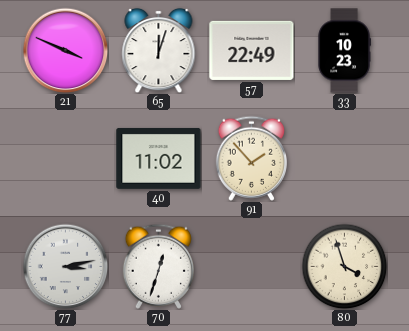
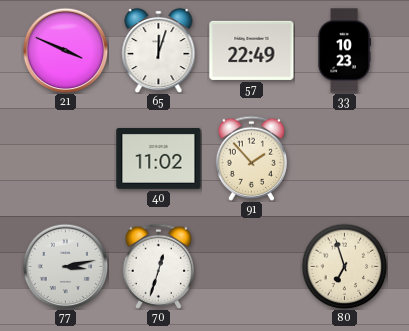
80: 3:57 -> 6:57
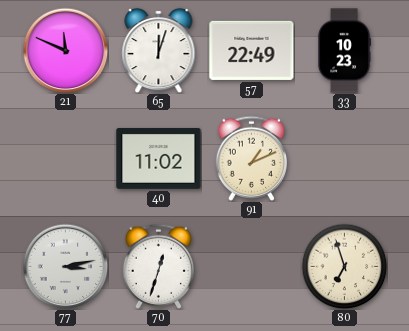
21: 3:49 -> 11:49
91: 1:53 -> 1:11
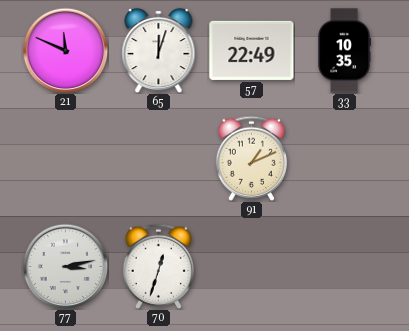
33: 10:23 -> 10:35
40: 11:02 -> none
80: 6:57 -> none
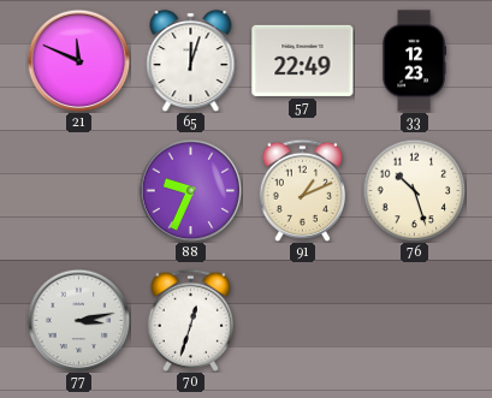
33: 10:35 -> 12:23
88: none -> 9:34
76: none -> 10:27
